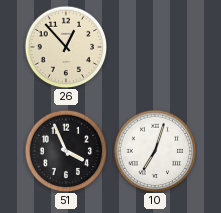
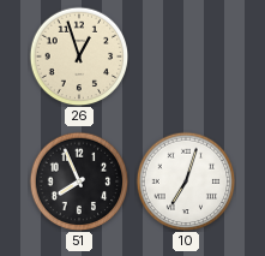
26: 12:53 -> 12:57
51: 3:56 -> 7:56
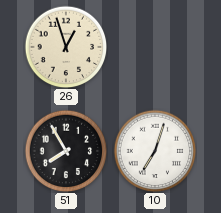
51: 7:56 -> 7:55
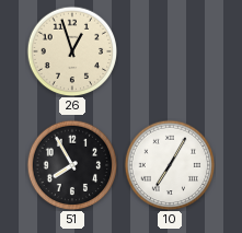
10: 7:03 -> 7:05
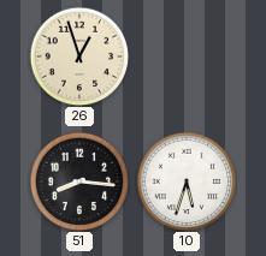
51: 7:55 -> 8:16
10: 7:05 -> 5:33
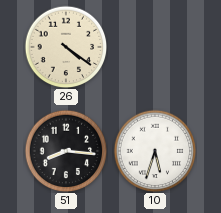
26: 12:57 -> 4:21
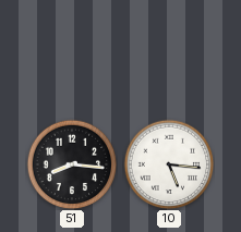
26: 4:21 -> none
10: 5:33 -> 5:16
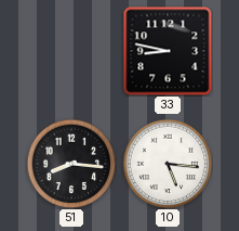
33: none -> 8:47
